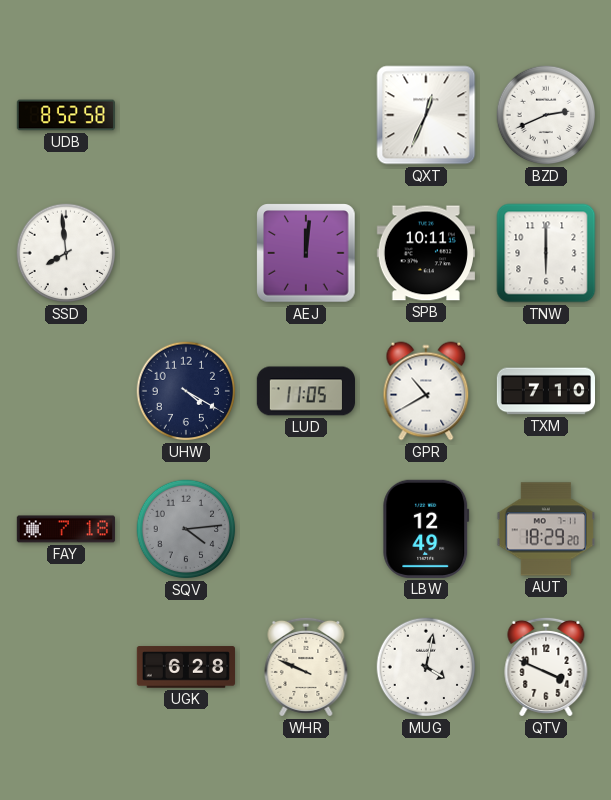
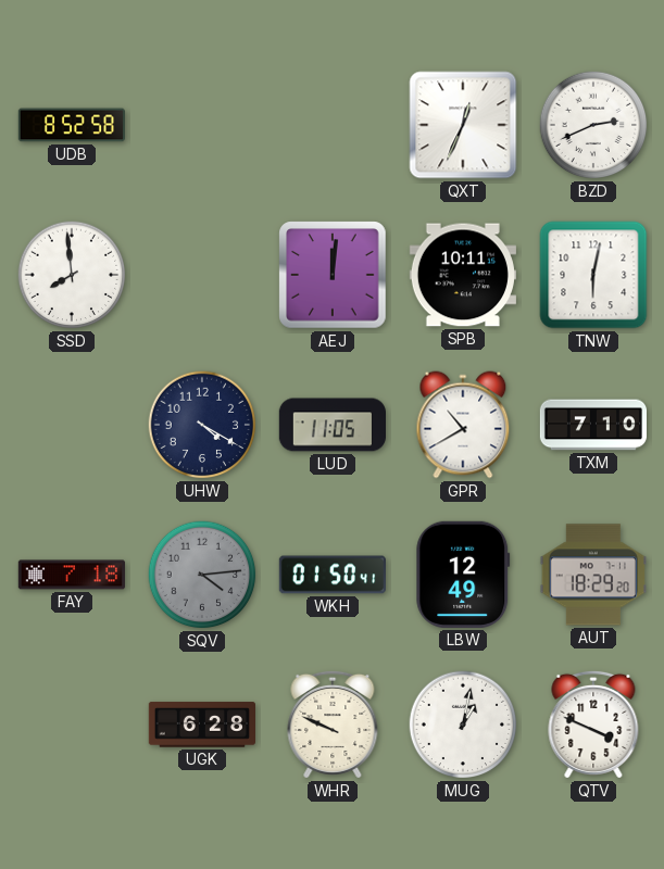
TNW: 6:00 -> 6:02
WKH: none -> 01:50
MUG: 4:02 -> 1:02
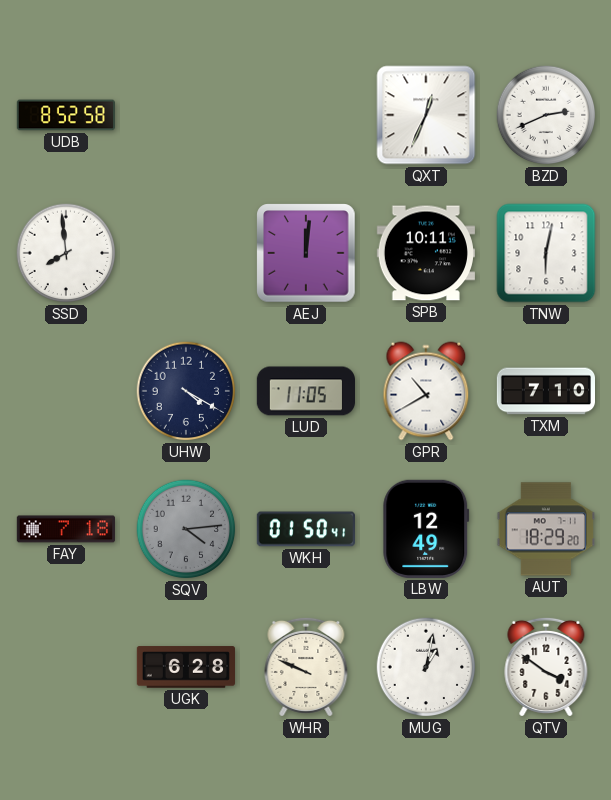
QTV: 3:49 -> 3:51
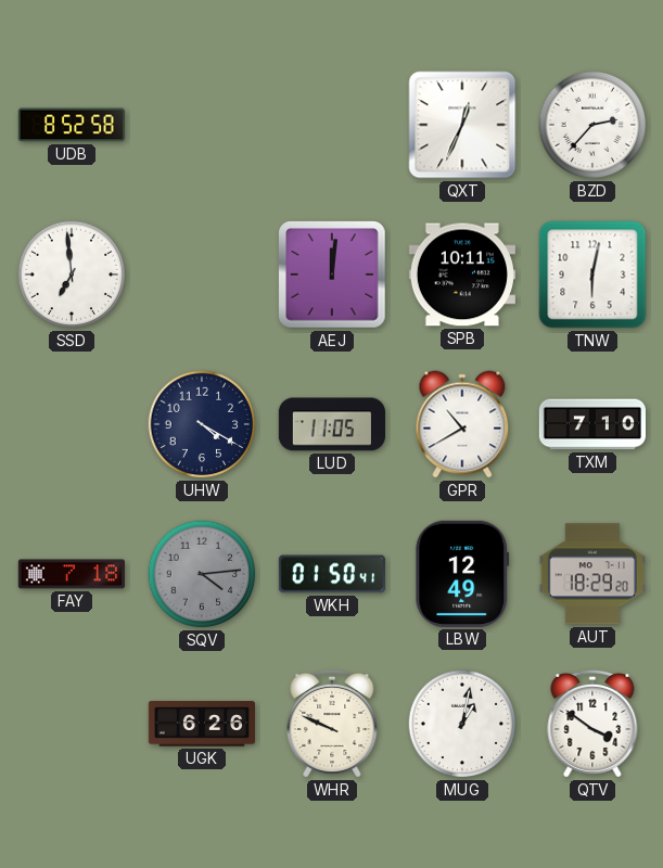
BZD: 2:41 -> 2:37
SSD: 7:59 -> 6:59
UGK: 6:28 -> 6:26
